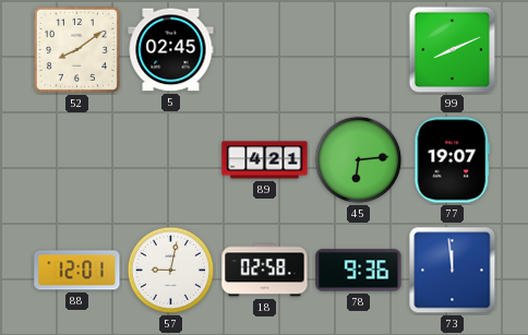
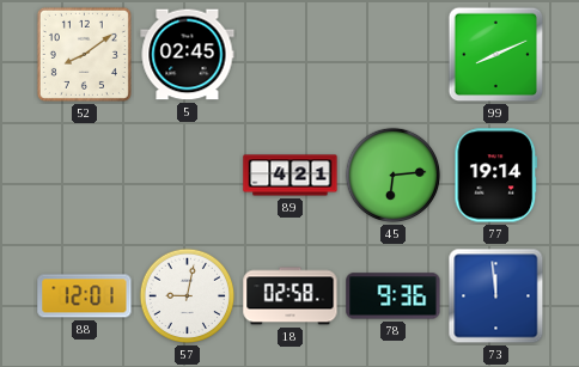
77: 19:07 -> 19:14
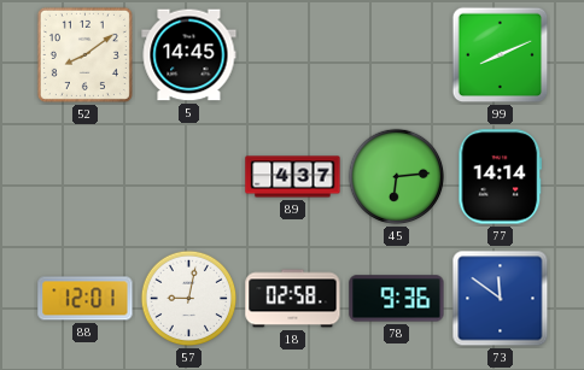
5: 02:45 -> 14:45
89: 4:21 -> 4:37
77: 19:14 -> 14:14
73: 11:59 -> 11:51
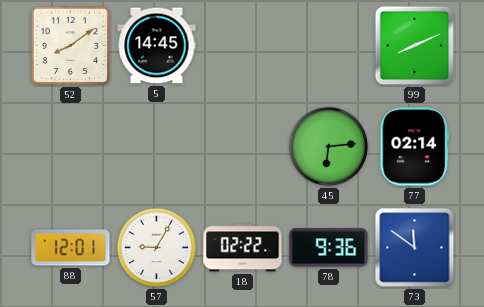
89: 4:37 -> none
77: 14:14 -> 02:14
57: 9:02 -> 9:05
18: 02:58 -> 02:22
